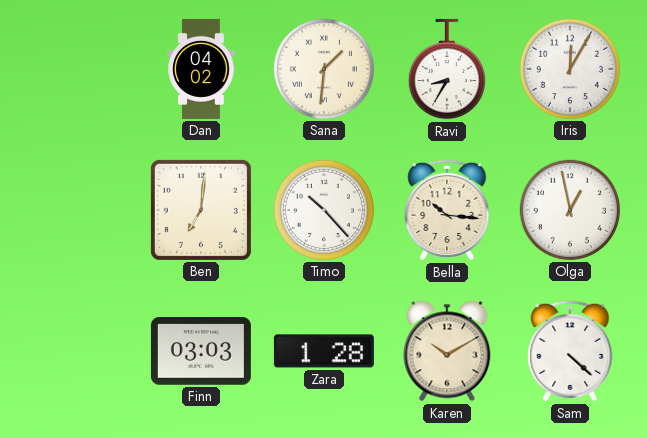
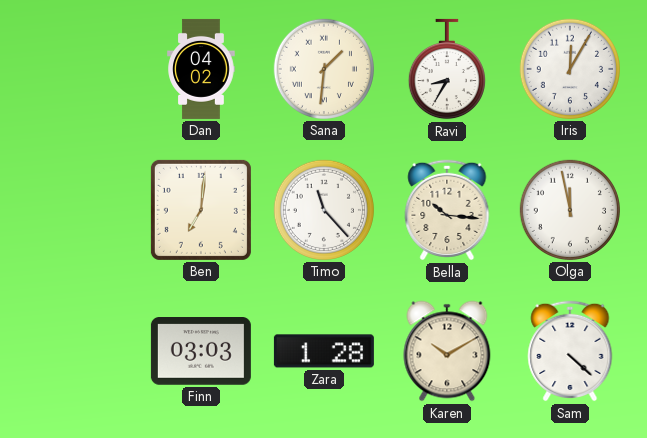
Timo: 10:23 -> 11:23
Olga: 12:58 -> 11:58
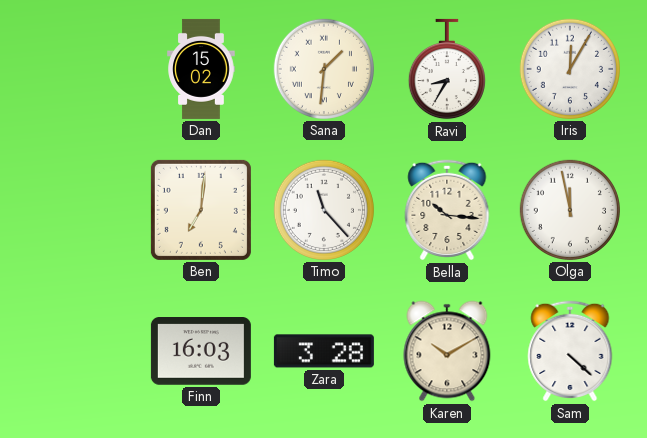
Dan: 04:02 -> 15:02
Finn: 03:03 -> 16:03
Zara: 1:28 -> 3:28
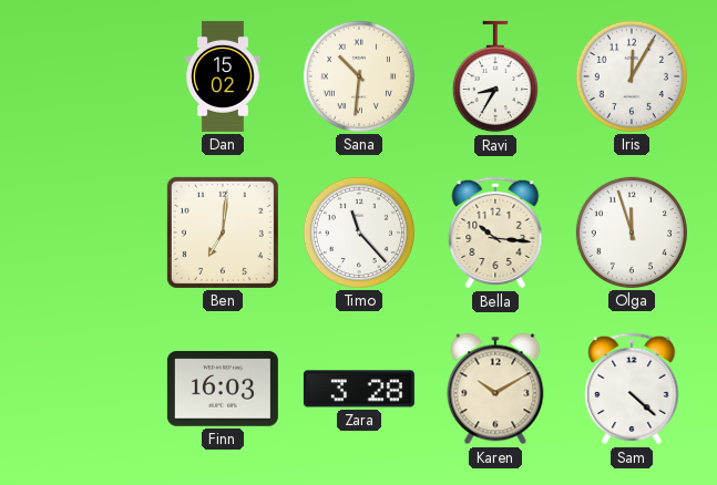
Sana: 1:31 -> 10:31
Olga: 11:58 -> 11:57
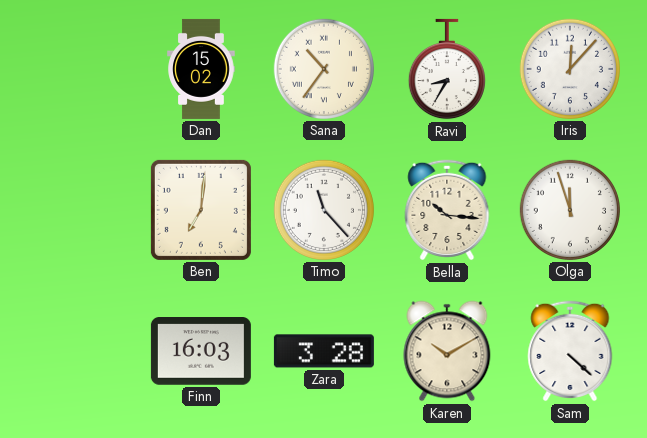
Sana: 10:31 -> 10:36
Iris: 12:05 -> 12:07
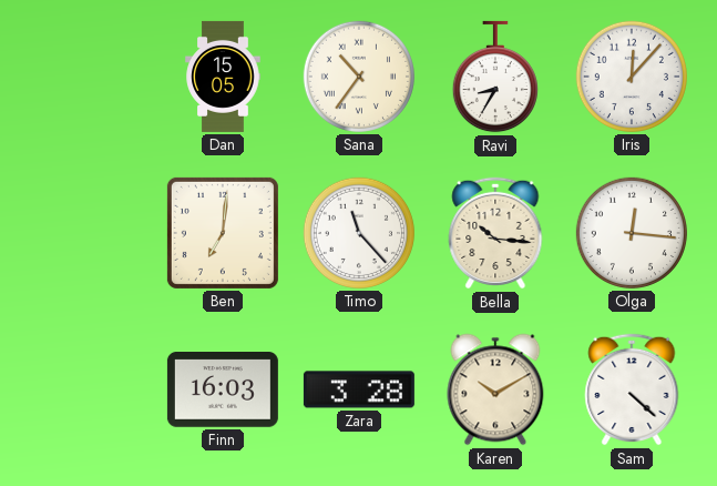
Dan: 15:02 -> 15:05
Olga: 11:57 -> 12:16
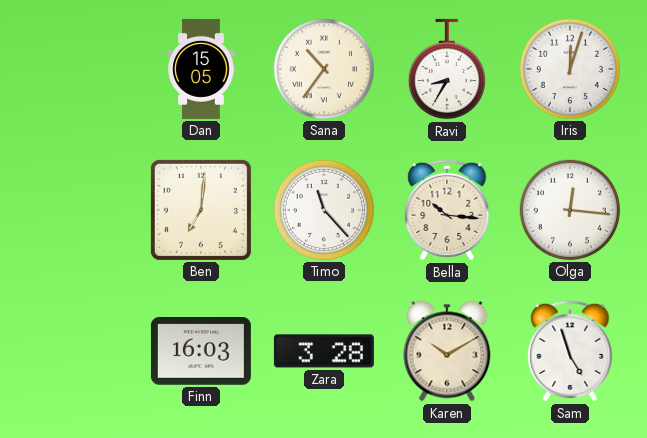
Iris: 12:07 -> 12:03
Sam: 4:22 -> 4:57
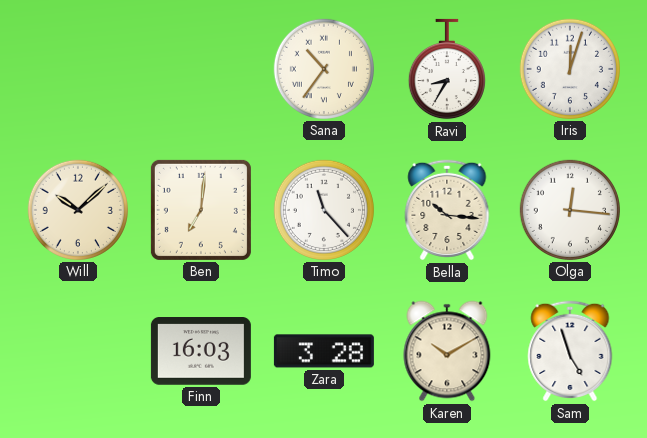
Dan: 15:05 -> none
Will: none -> 10:08
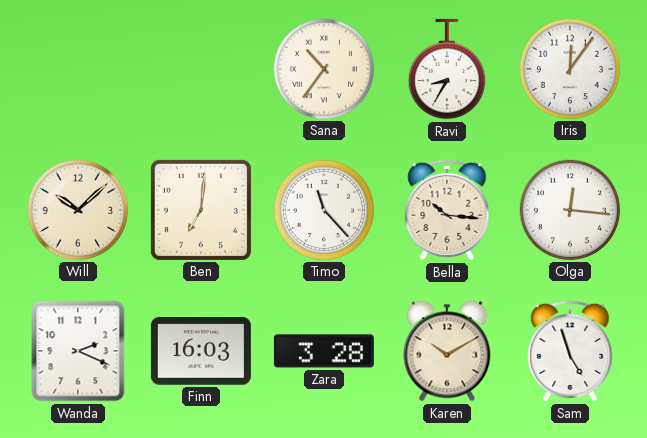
Iris: 12:03 -> 12:06
Wanda: none -> 2:19
